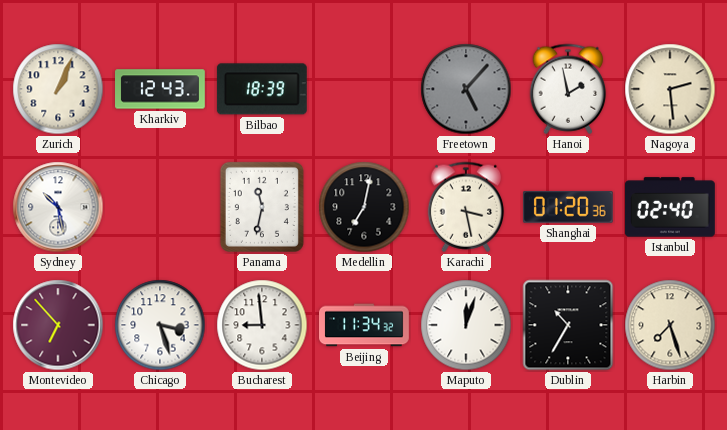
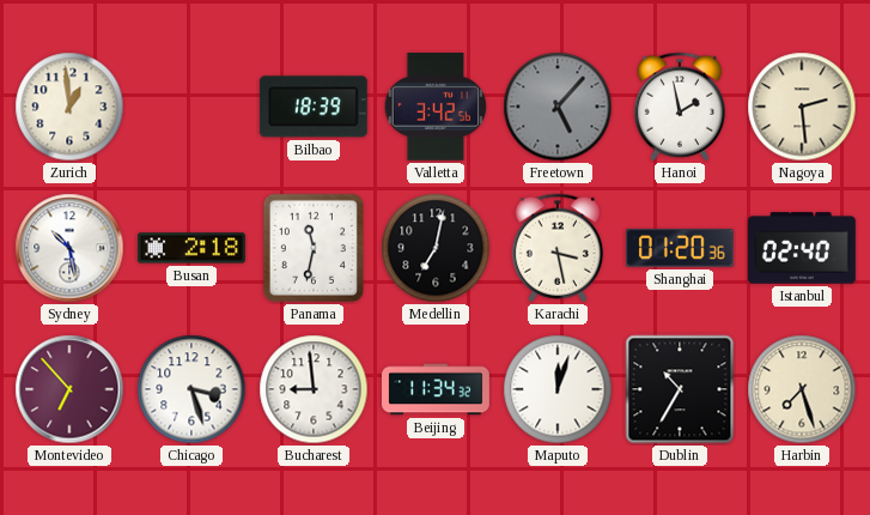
Zurich: 1:04 -> 12:59
Kharkiv: 12:43 -> none
Valletta: none -> 3:42
Busan: none -> 2:18
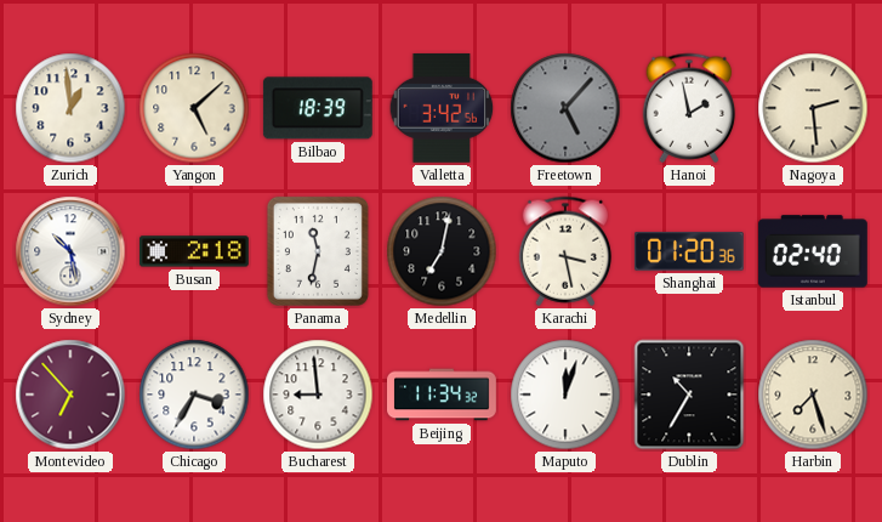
Yangon: none -> 5:08
Chicago: 3:27 -> 3:35
